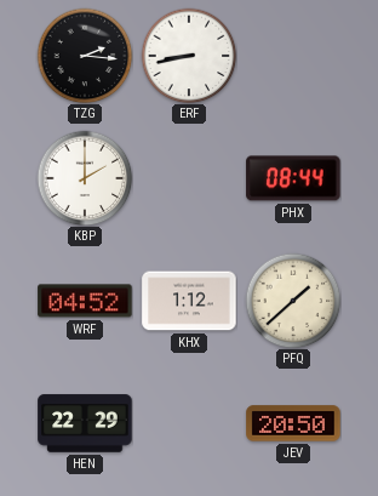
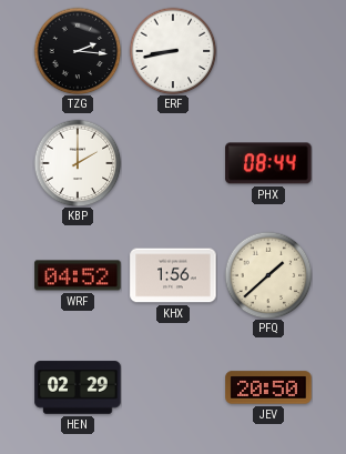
KHX: 1:12 -> 1:56
HEN: 22:29 -> 02:29
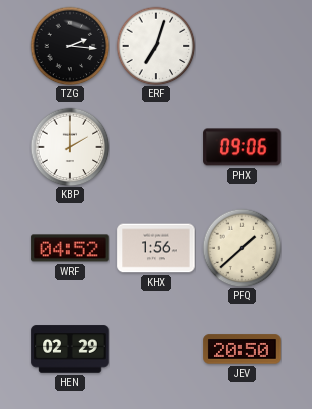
ERF: 8:43 -> 7:03
PHX: 08:44 -> 09:06
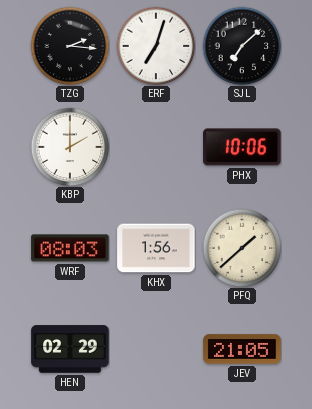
SJL: none -> 7:08
PHX: 09:06 -> 10:06
WRF: 04:52 -> 08:03
JEV: 20:50 -> 21:05
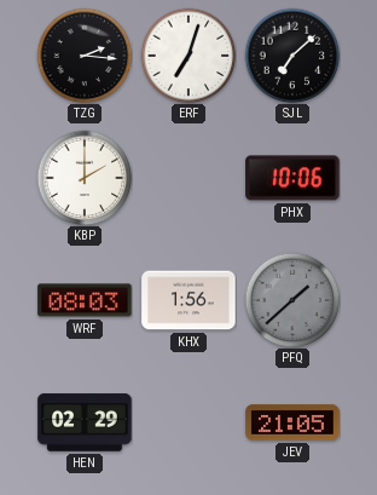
PFQ dial: cream -> grey
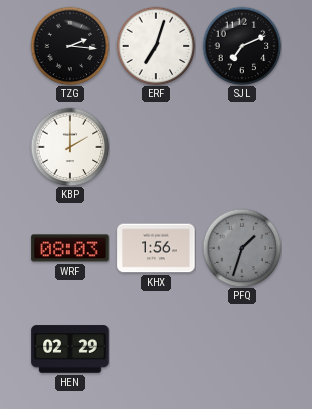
SJL: 7:08 -> 7:11
PHX: 10:06 -> none
PFQ: 1:38 -> 1:33
JEV: 21:05 -> none
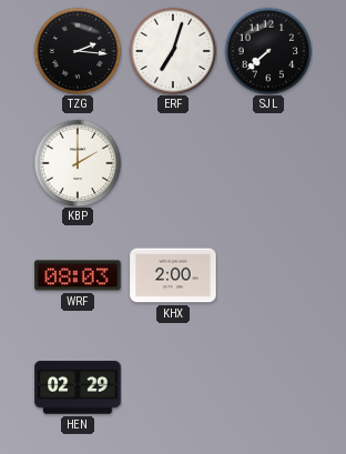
SJL: 7:11 -> 7:38
KHX: 1:56 -> 2:00
PFQ: 1:33 -> none
